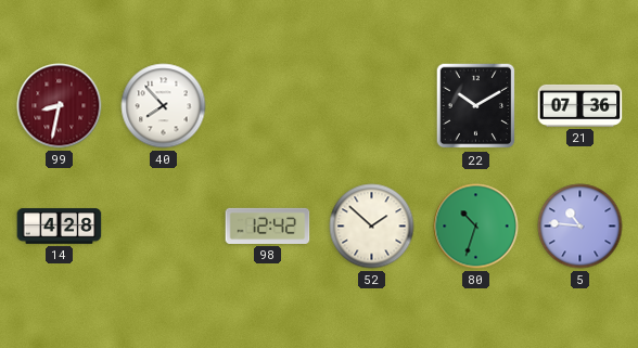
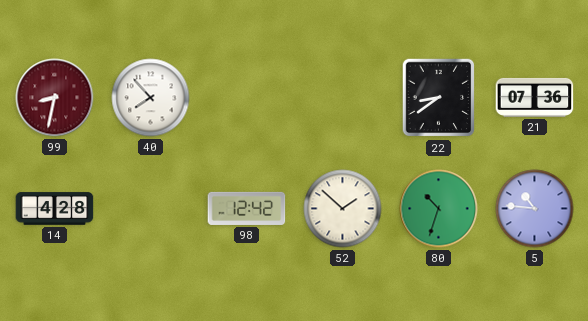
22: 10:10 -> 8:39
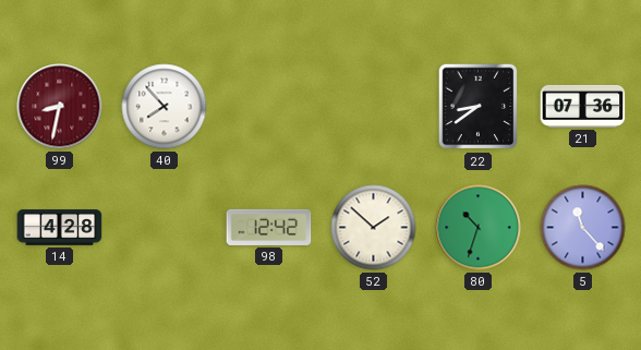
5: 10:46 -> 11:23
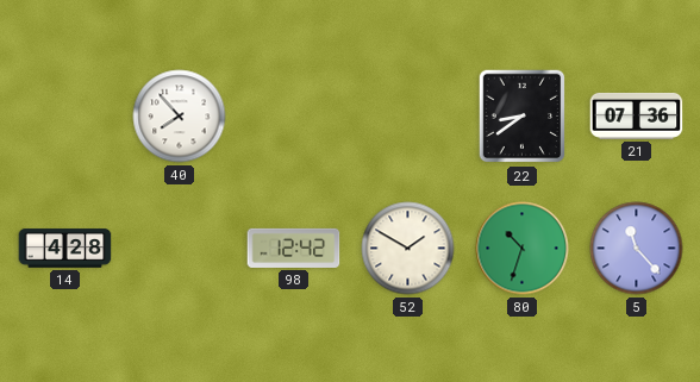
99: 8:32 -> none
52: 1:52 -> 1:50
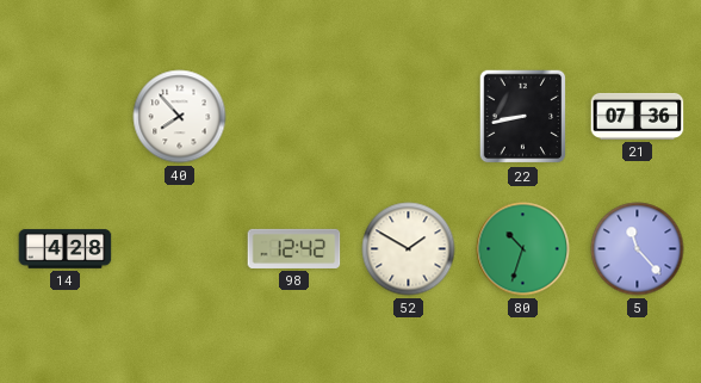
22: 8:39 -> 8:43
